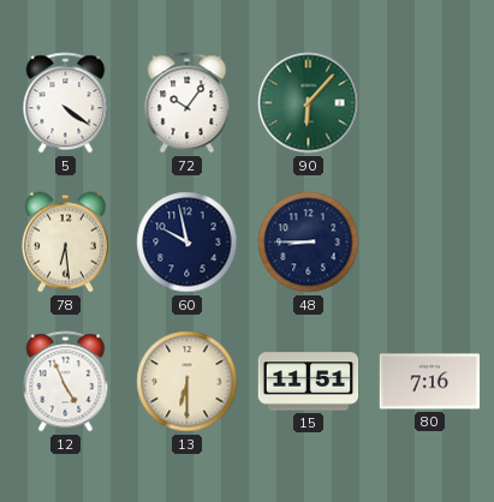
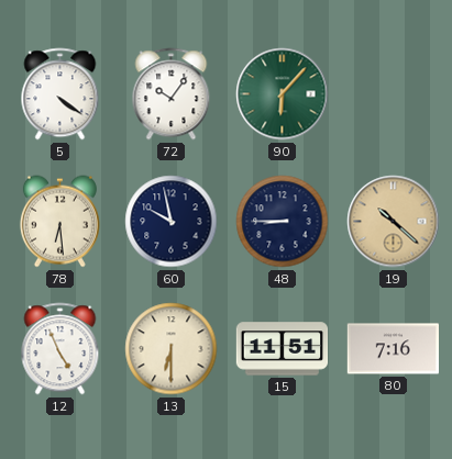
19: none -> 10:22
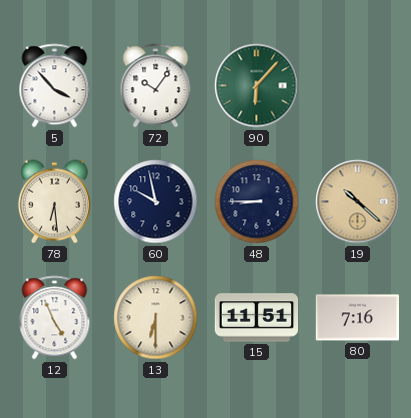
5: 4:21 -> 3:53
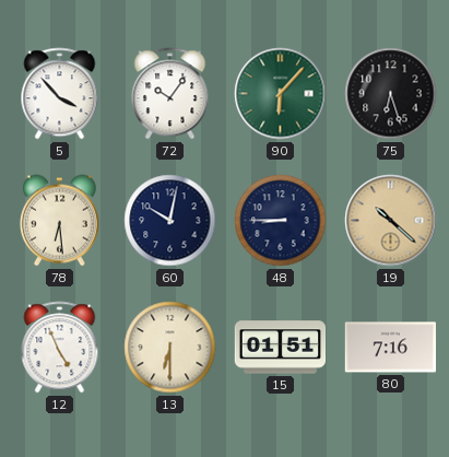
75: none -> 6:27
60: 9:58 -> 10:02
15: 11:51 -> 01:51
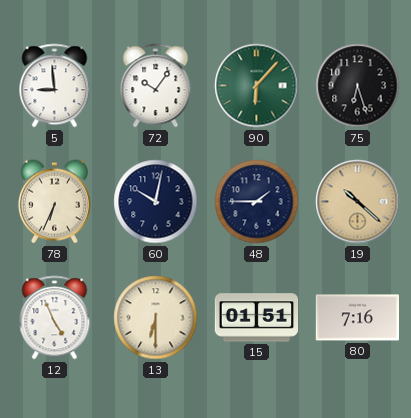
5: 3:53 -> 8:59
78: 6:29 -> 6:34
48: 8:45 -> 1:45
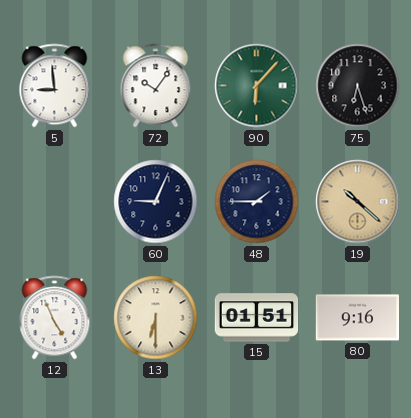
78: 6:34 -> none
60: 10:02 -> 9:04
80: 7:16 -> 9:16
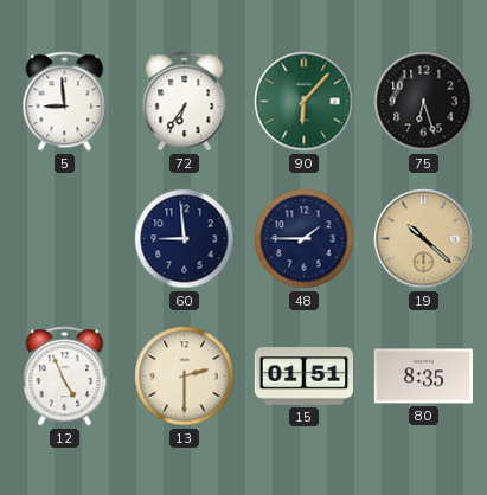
72: 10:06 -> 6:36
60: 9:04 -> 8:59
13: 6:30 -> 2:30
80: 9:16 -> 8:35
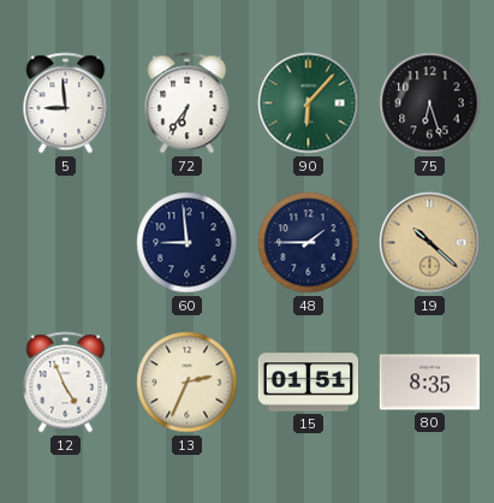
13: 2:30 -> 2:34
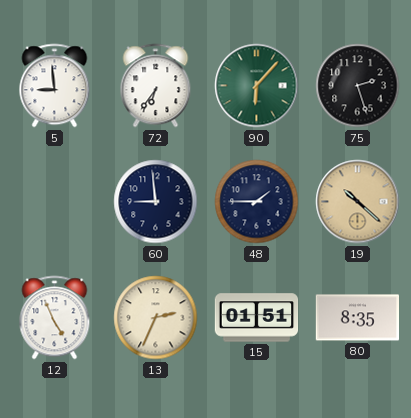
75: 6:27 -> 2:27
